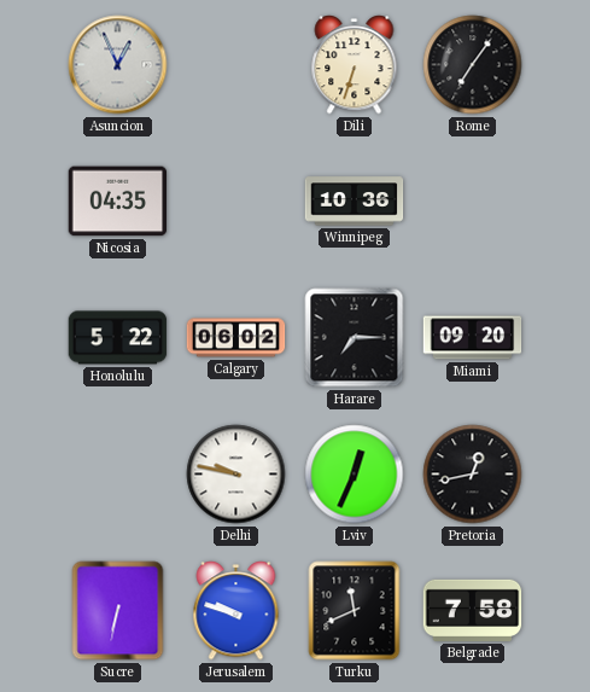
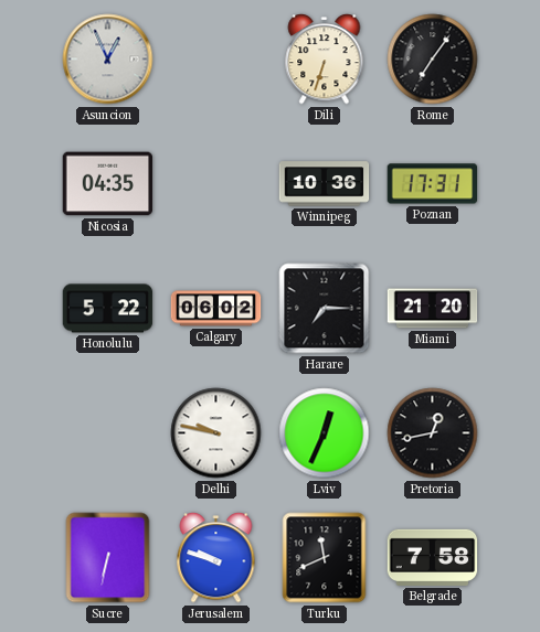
Poznan: none -> 17:31
Miami: 09:20 -> 21:20
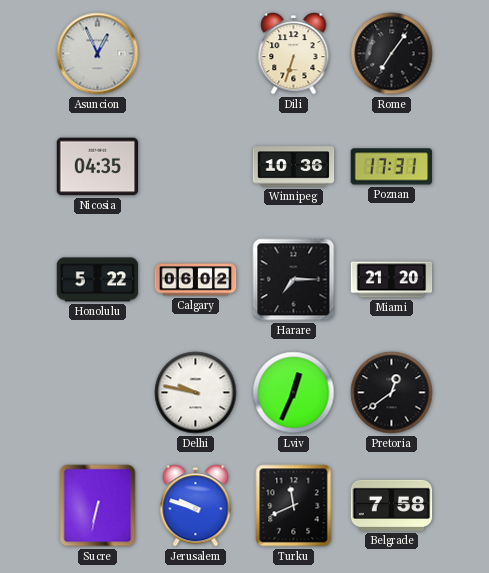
Pretoria: 12:43 -> 12:39
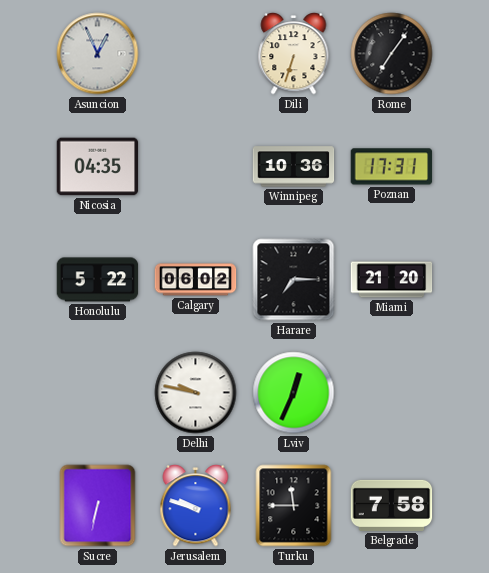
Pretoria: 12:39 -> none
Turku: 11:41 -> 11:45
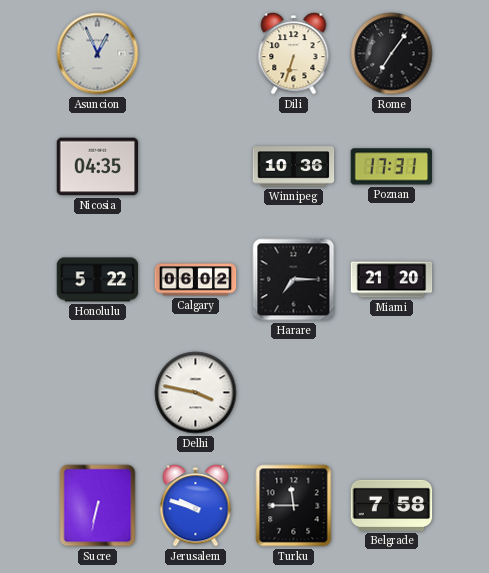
Delhi: 9:47 -> 3:47
Lviv: 12:34 -> none
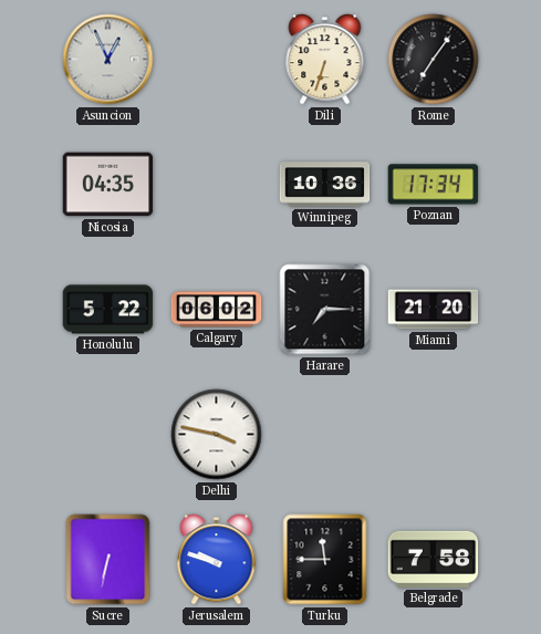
Poznan: 17:31 -> 17:34
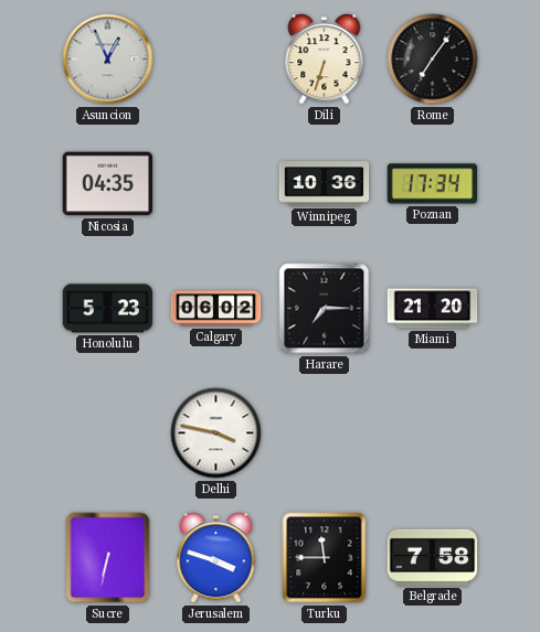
Honolulu: 5:22 -> 5:23
Jerusalem: 9:48 -> 3:48
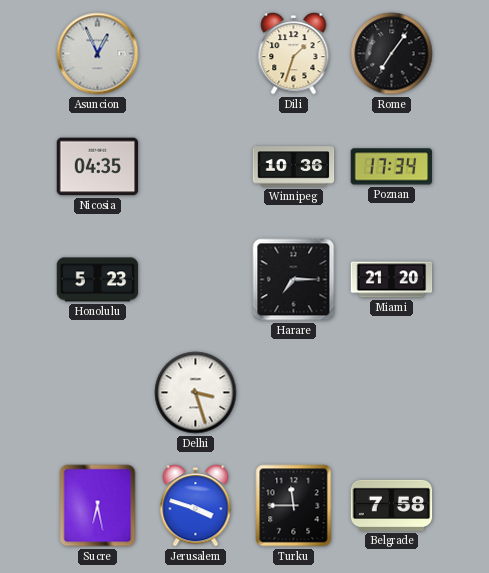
Dili: 6:33 -> 1:33
Calgary: 06:02 -> none
Delhi: 3:47 -> 3:27
Sucre: 6:32 -> 6:28
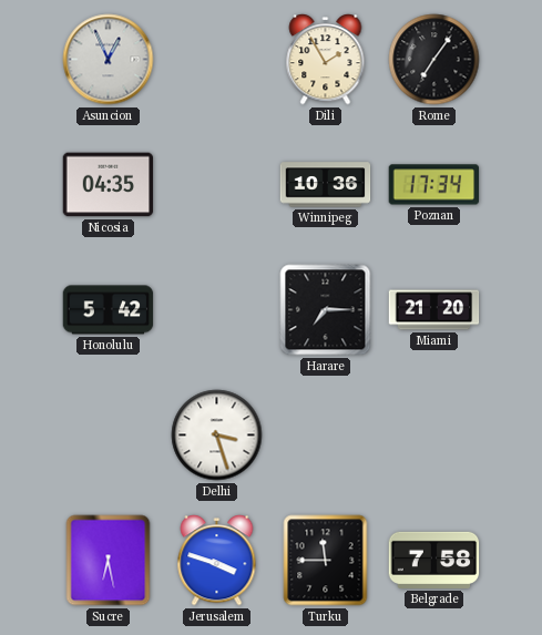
Dili: 1:33 -> 1:55
Honolulu: 5:23 -> 5:42
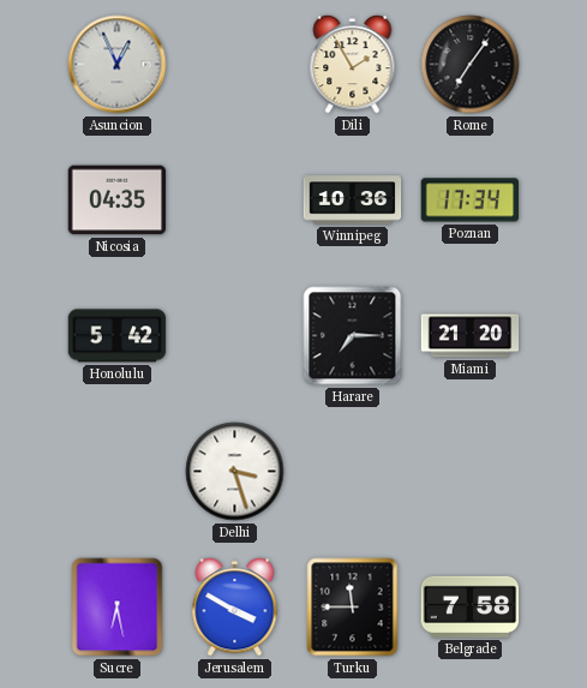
Jerusalem: 3:48 -> 3:50
